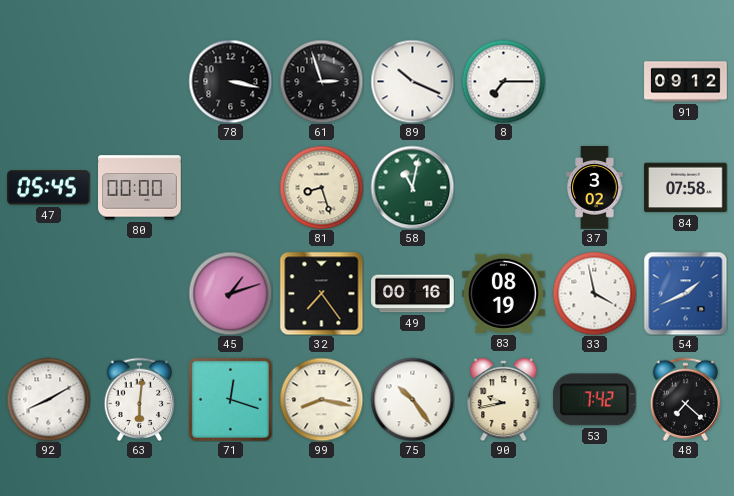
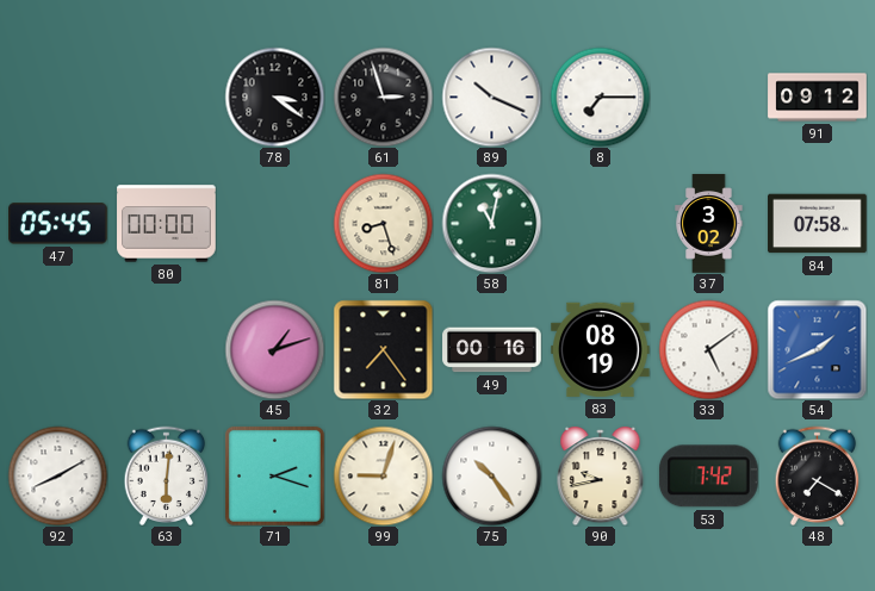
78: 3:17 -> 3:21
33: 3:58 -> 5:09
71: 12:18 -> 2:18
99: 8:17 -> 9:03
48: 7:22 -> 7:20
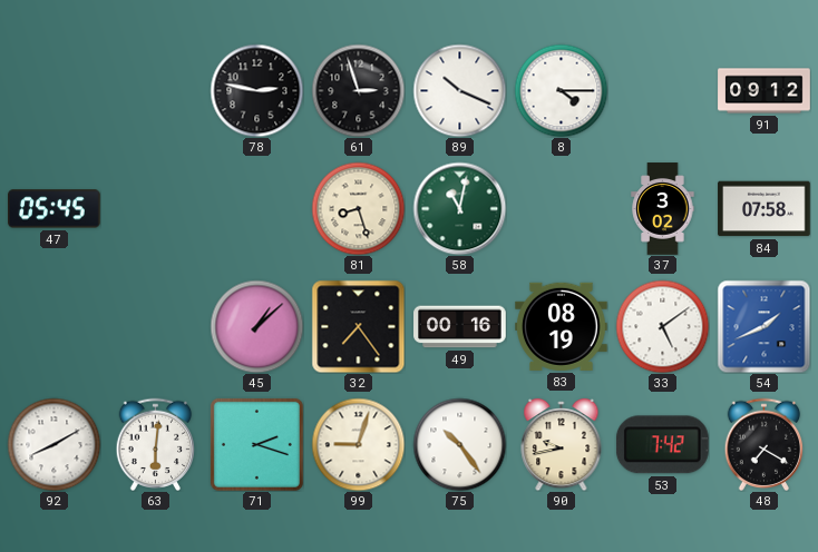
78: 3:21 -> 2:47
8: 7:15 -> 4:15
80: 00:00 -> none
45: 1:12 -> 1:08
